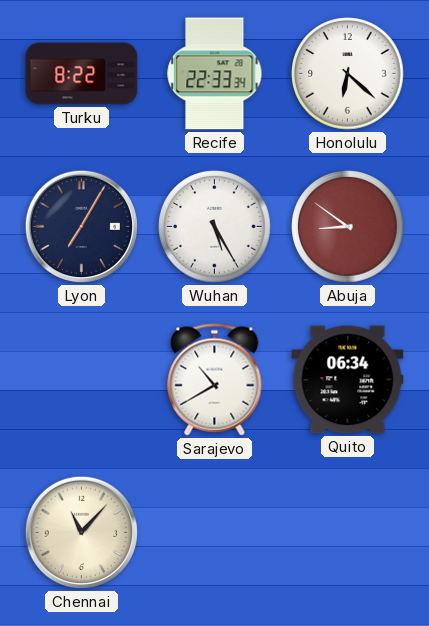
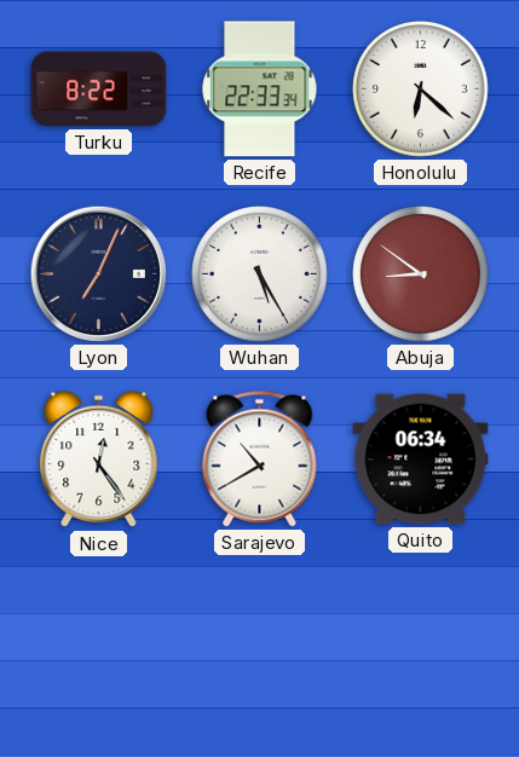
Lyon: 7:05 -> 7:04
Nice: none -> 12:24
Chennai: 11:07 -> none
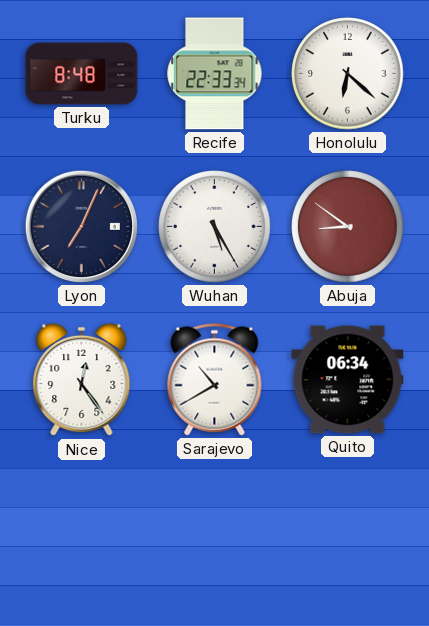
Turku: 8:22 -> 8:48
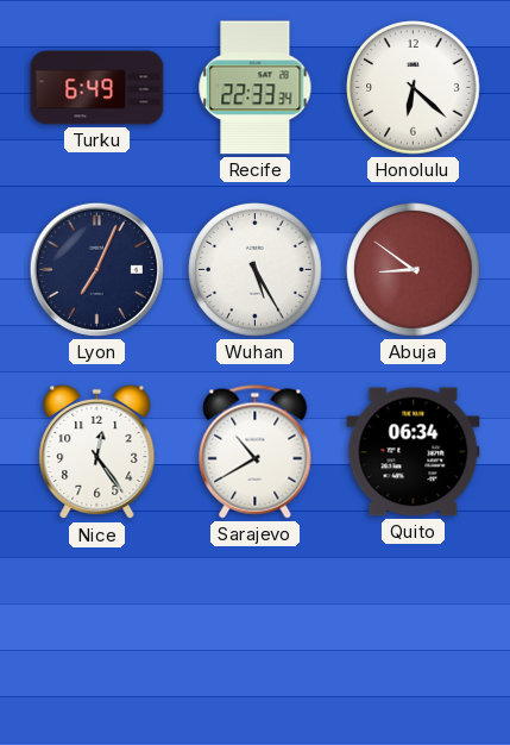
Turku: 8:48 -> 6:49
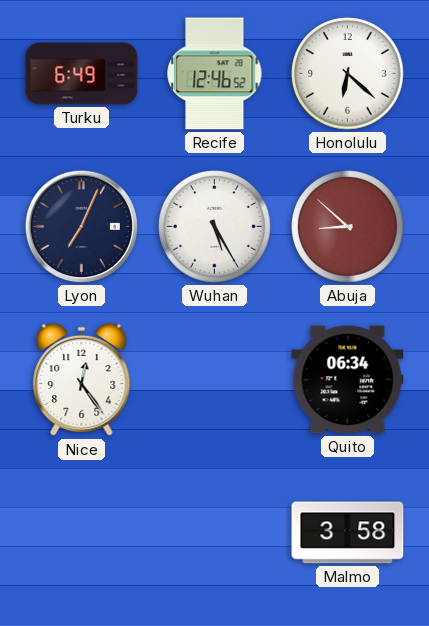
Recife: 22:33 -> 12:46
Abuja: 8:51 -> 8:52
Sarajevo: 10:40 -> none
Malmo: none -> 3:58
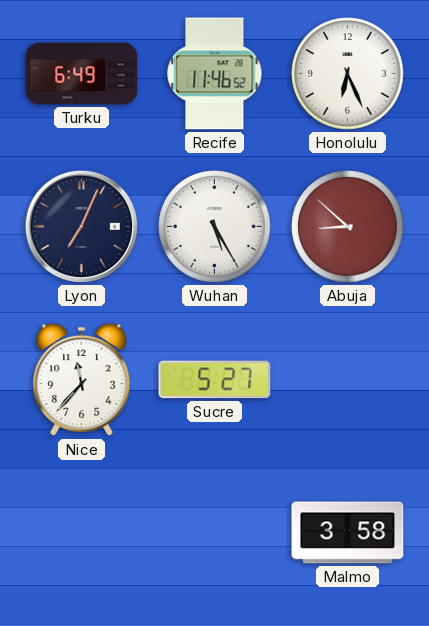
Recife: 12:46 -> 11:46
Honolulu: 6:22 -> 6:26
Nice: 12:24 -> 11:37
Sucre: none -> 5:27
Quito: 06:34 -> none
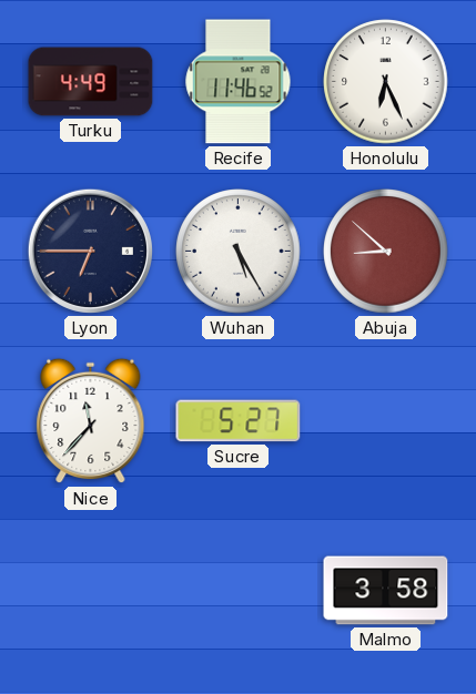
Turku: 6:49 -> 4:49
Lyon: 7:04 -> 6:45
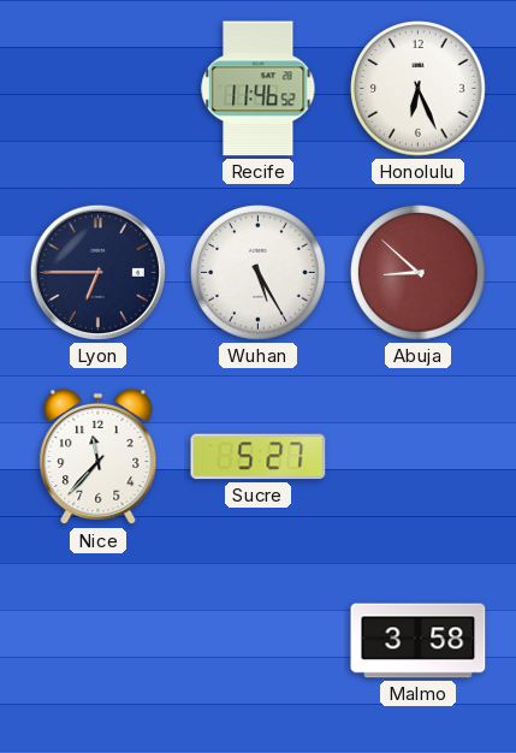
Turku: 4:49 -> none
